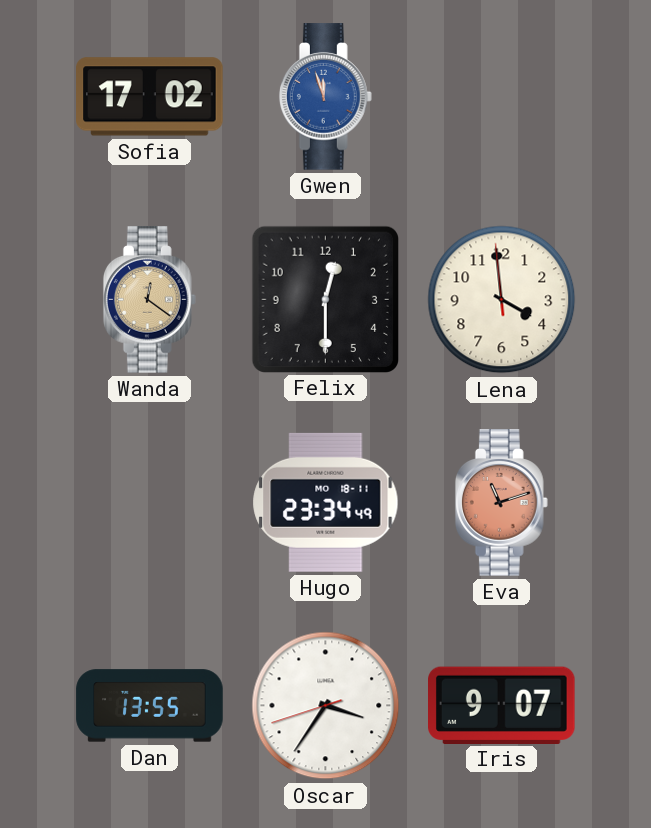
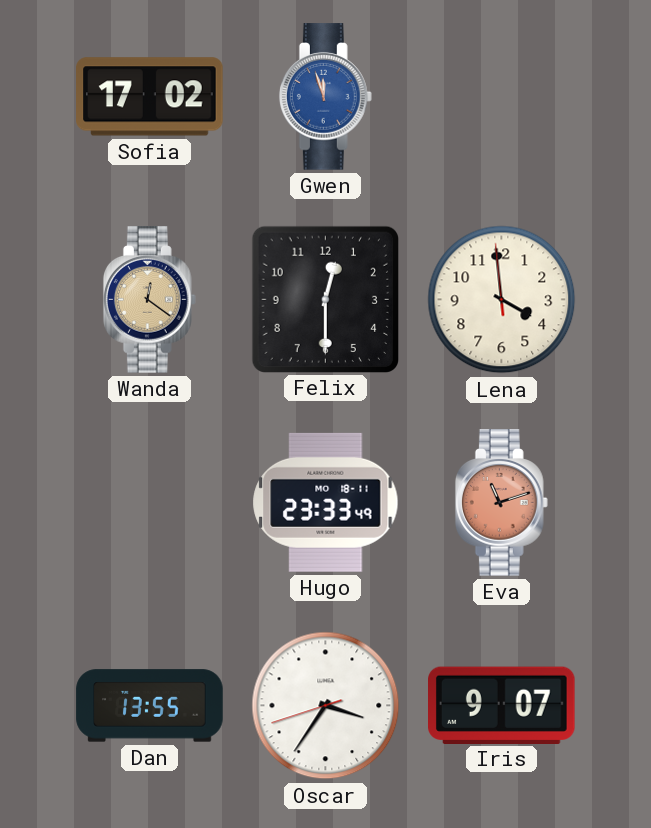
Hugo: 23:34 -> 23:33
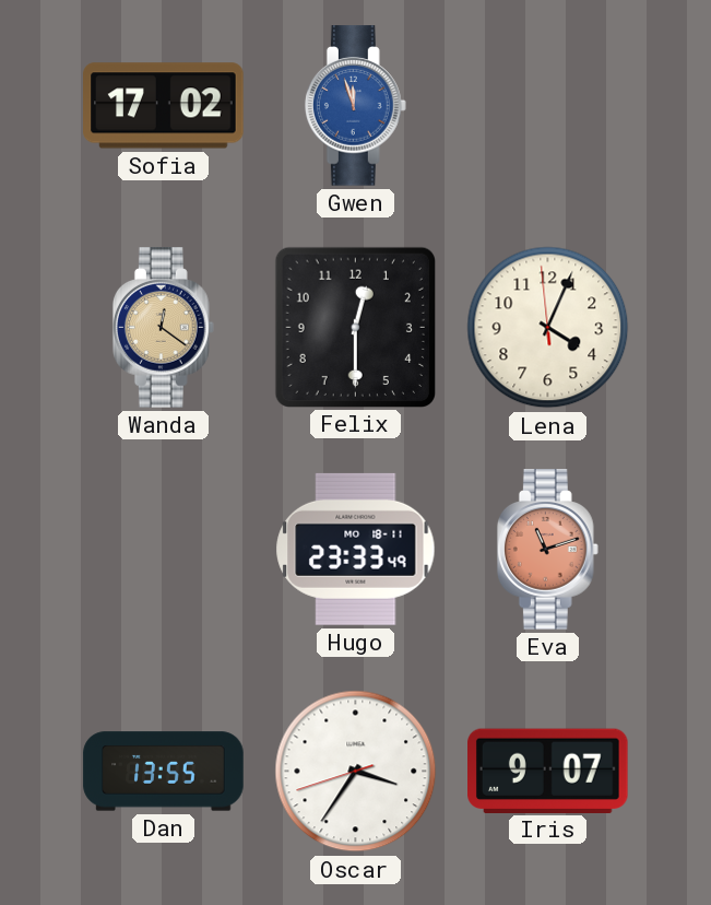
Lena: 3:58 -> 4:03
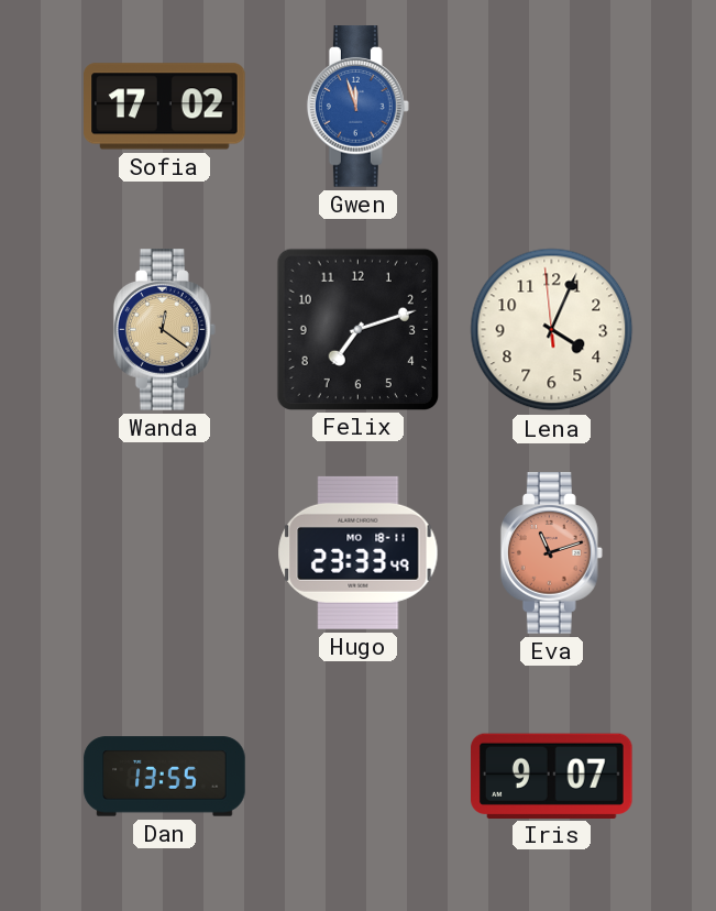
Felix: 12:30 -> 7:12
Oscar: 3:35 -> none
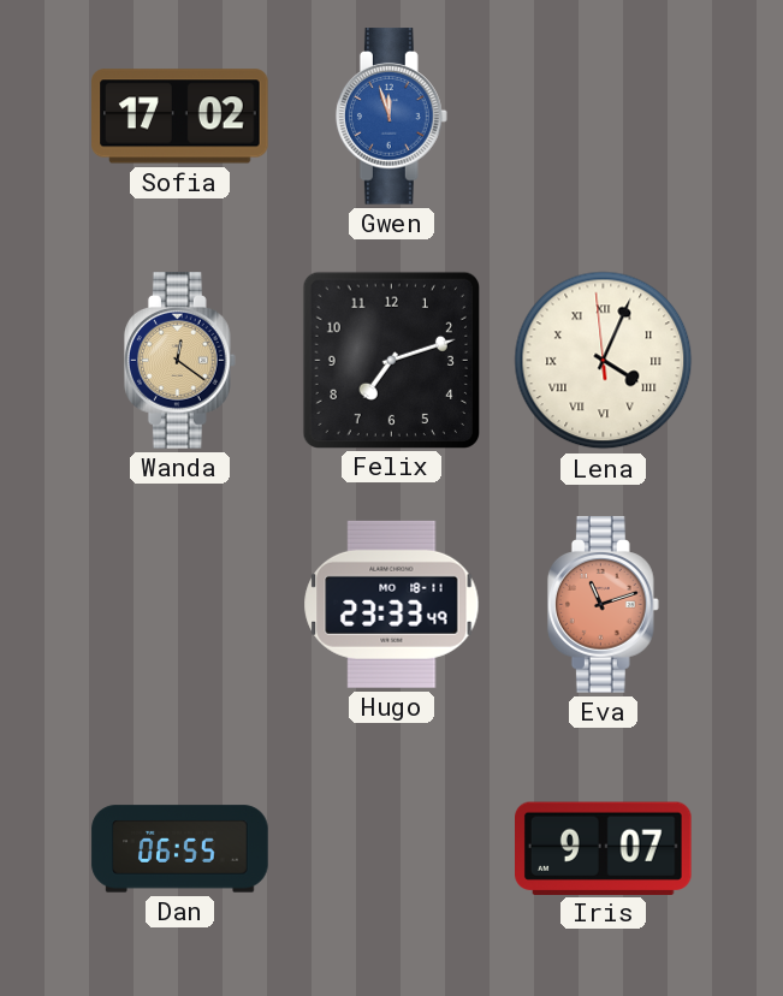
Lena numerals: Arabic -> Roman
Dan: 13:55 -> 06:55
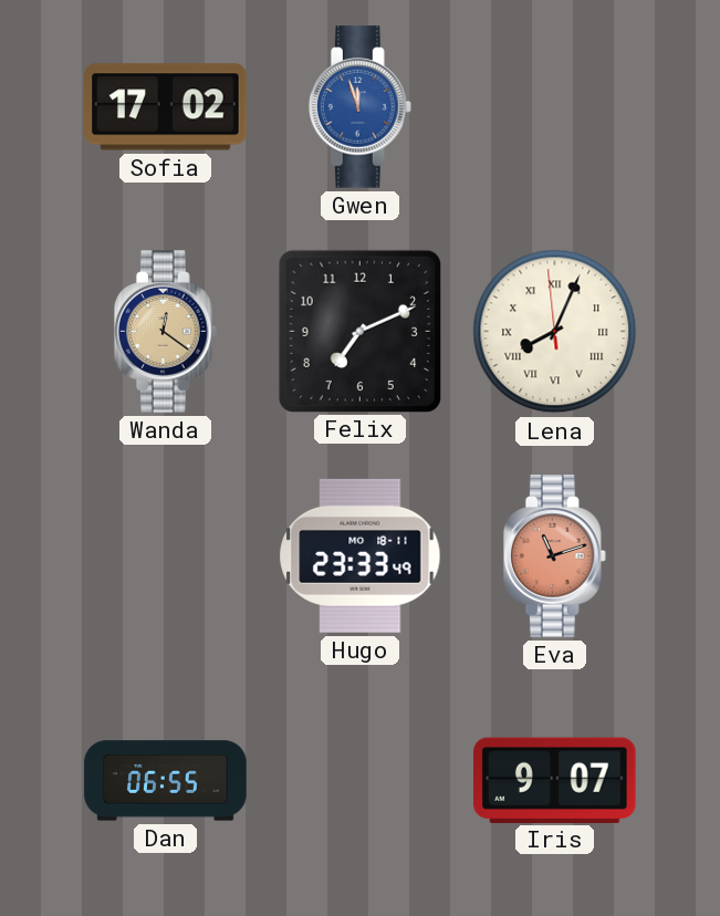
Felix: 7:12 -> 7:11
Lena: 4:03 -> 8:03
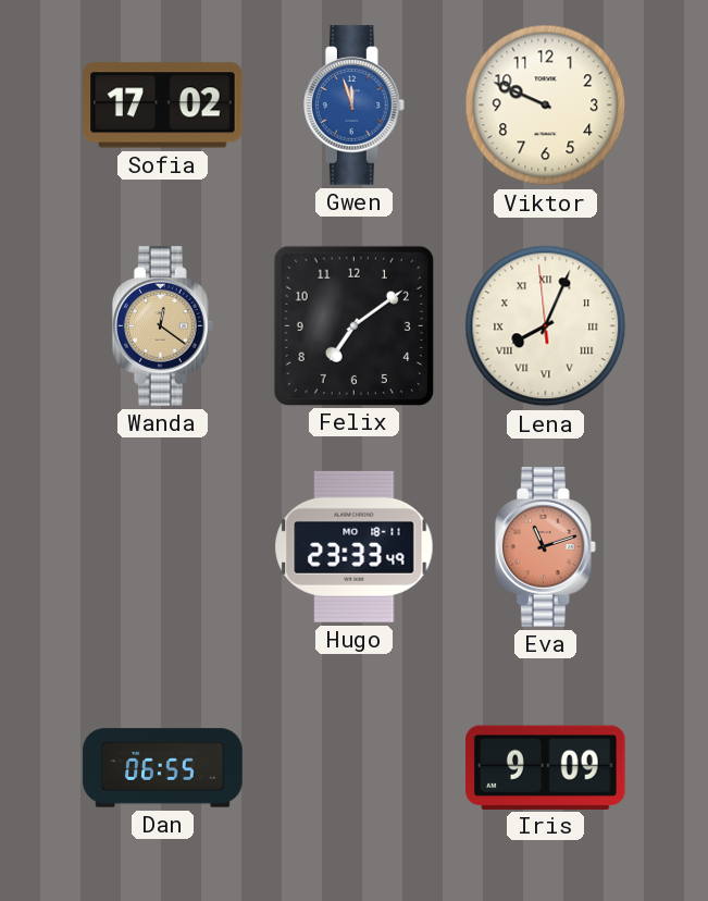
Viktor: none -> 9:49
Felix: 7:11 -> 7:09
Iris: 9:07 -> 9:09
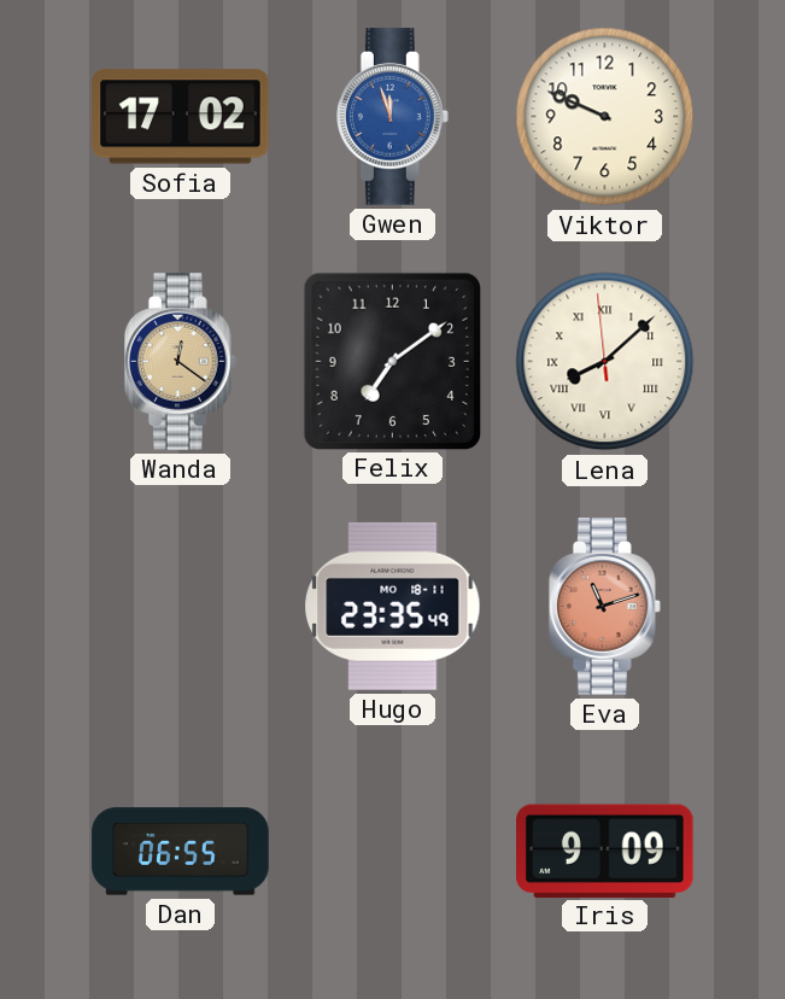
Lena: 8:03 -> 8:07
Hugo: 23:33 -> 23:35
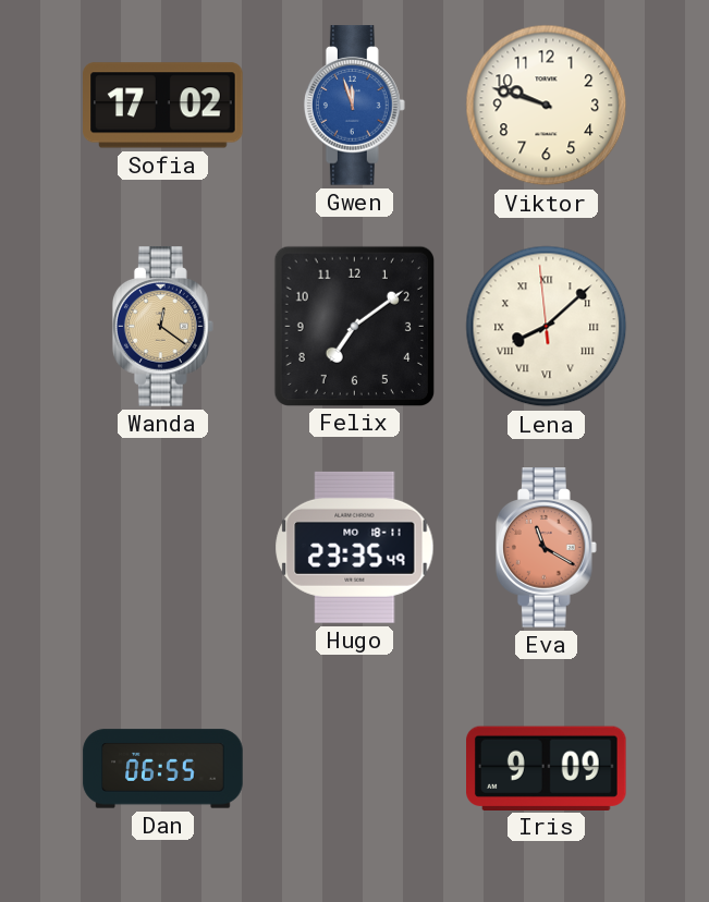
Viktor: 9:49 -> 9:48
Eva: 11:12 -> 11:20
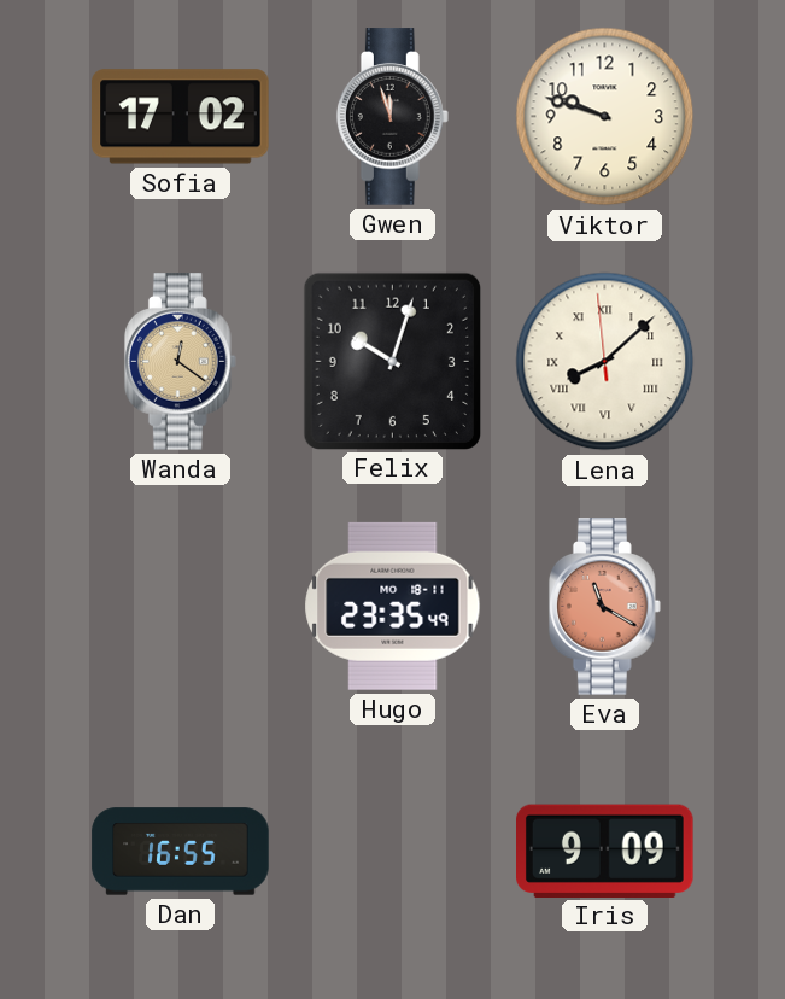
Gwen dial: blue -> black
Felix: 7:09 -> 10:03
Dan: 06:55 -> 16:55
